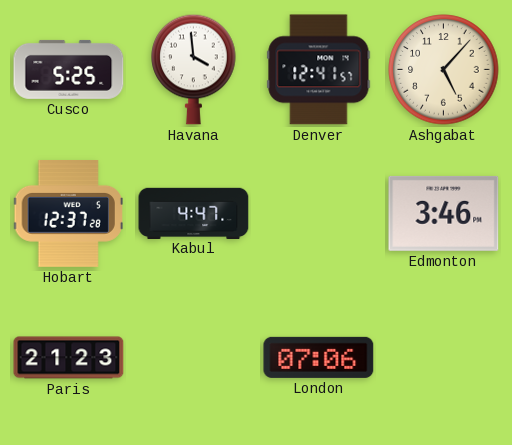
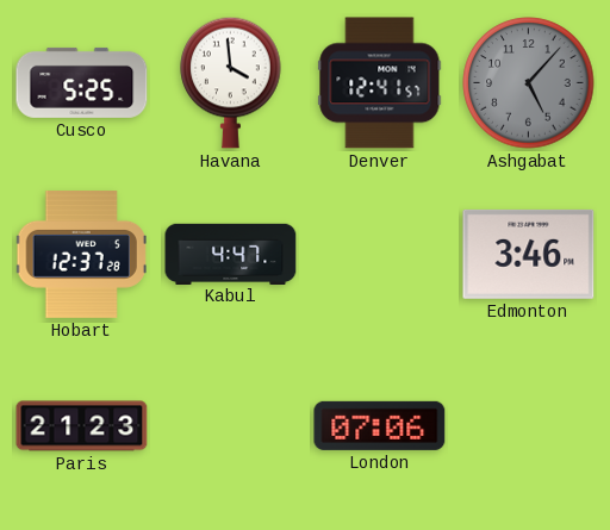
Ashgabat dial: cream -> grey
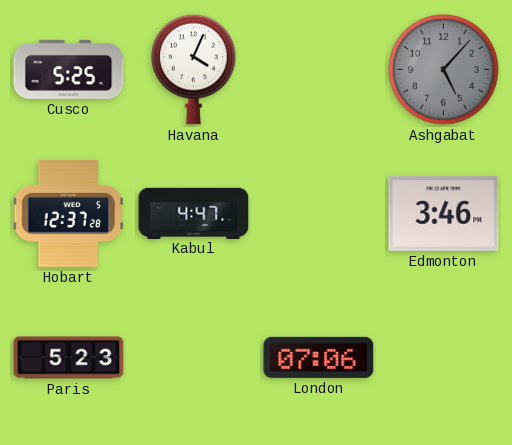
Havana: 3:59 -> 4:04
Denver: 12:41 -> none
Paris: 21:23 -> 5:23
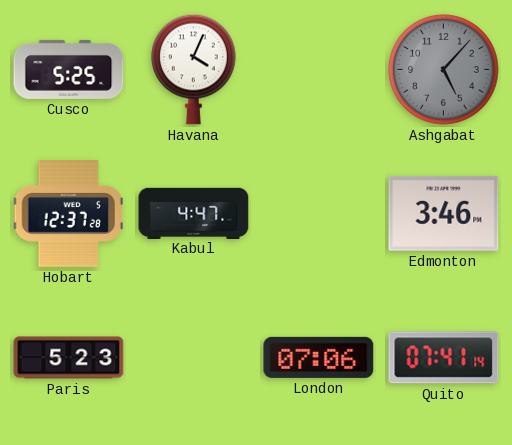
Quito: none -> 07:41
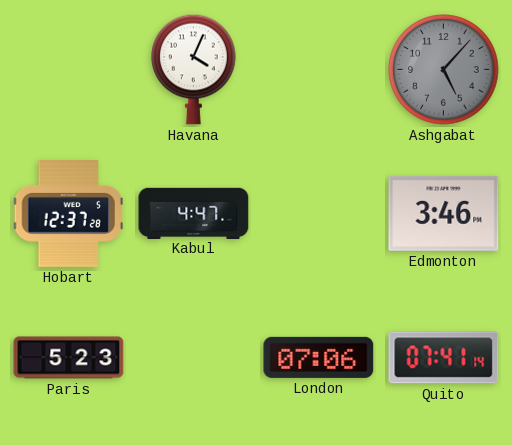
Cusco: 5:25 -> none
